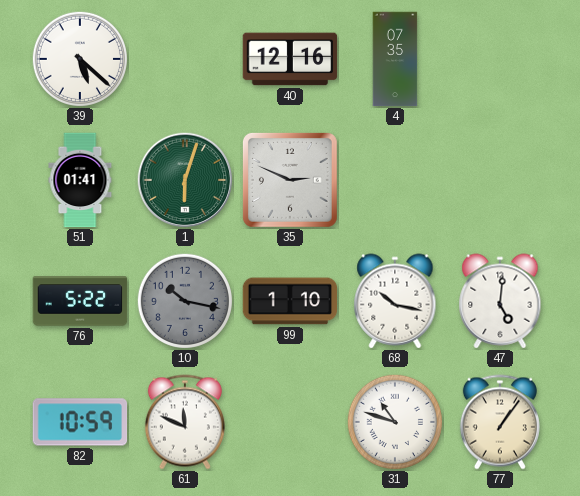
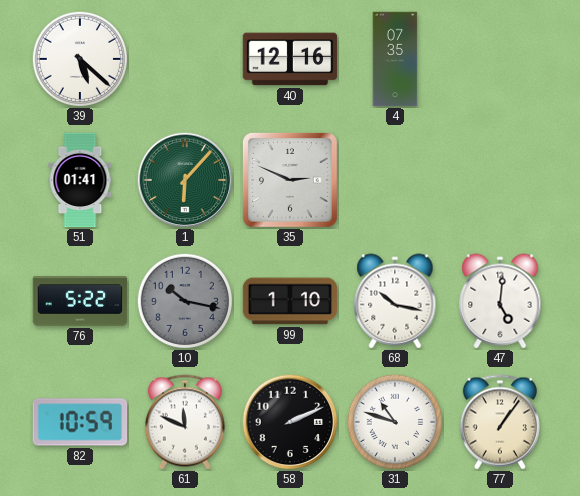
1: 6:03 -> 6:07
58: none -> 2:11
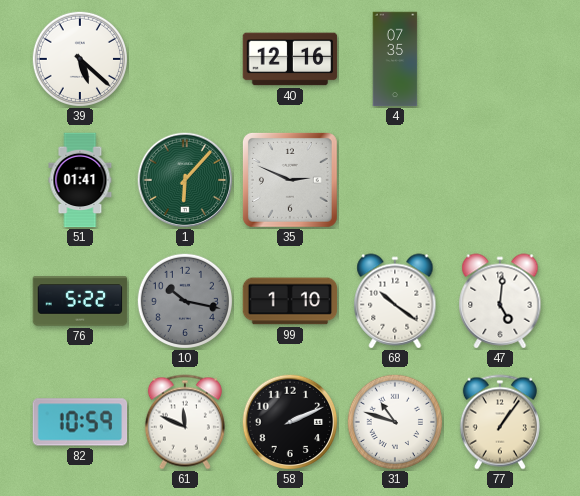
68: 10:17 -> 10:21
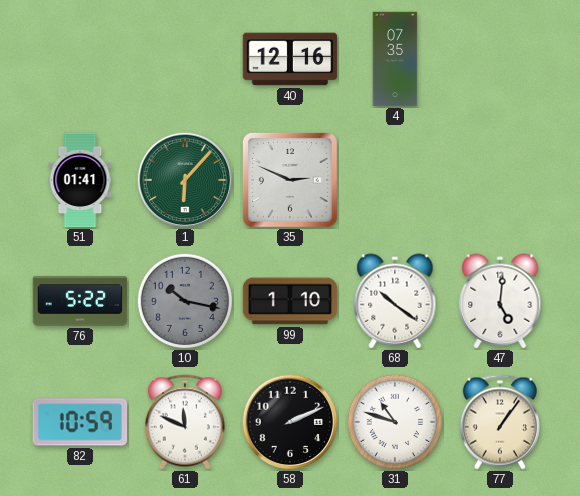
39: 5:22 -> none
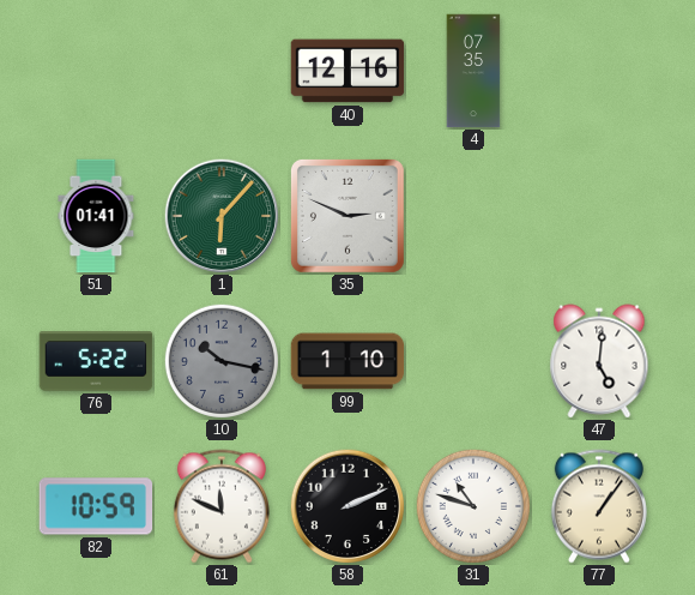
68: 10:21 -> none
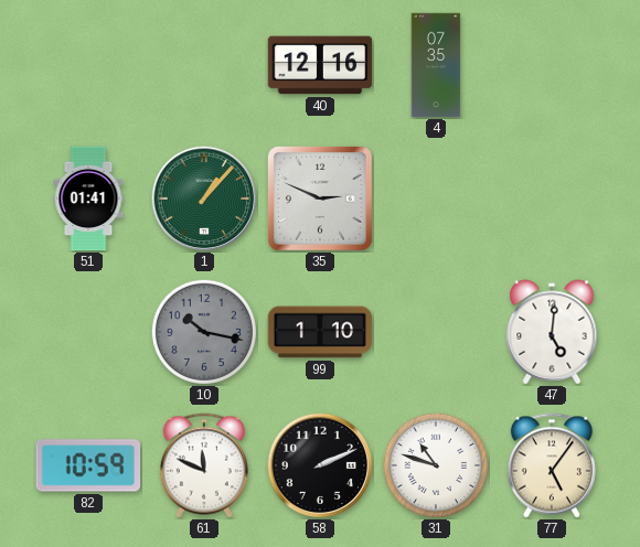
1: 6:07 -> 1:07
76: 5:22 -> none
77: 1:06 -> 5:06
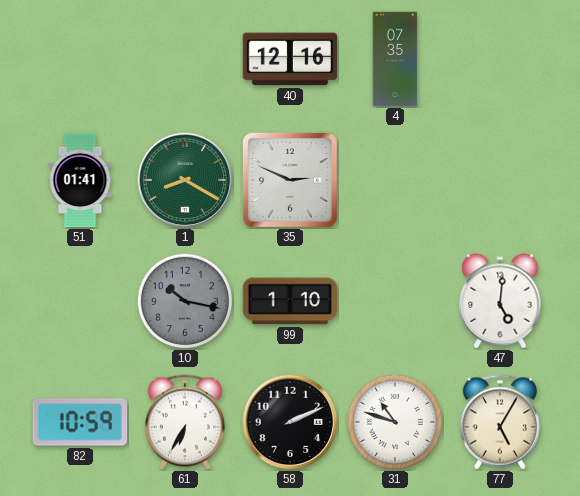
1: 1:07 -> 8:20
61: 11:49 -> 6:35
77: 5:06 -> 5:05
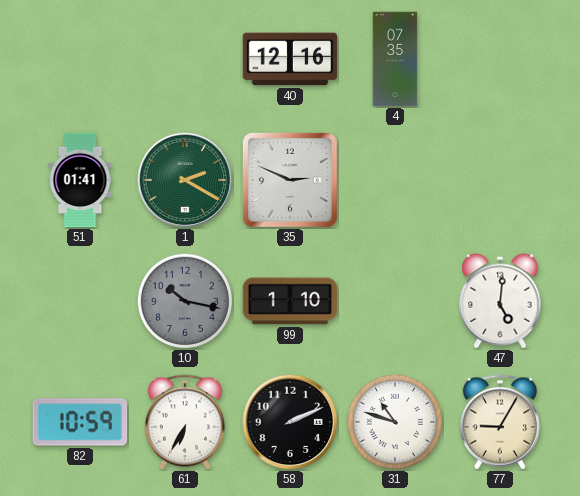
1: 8:20 -> 2:20
77: 5:05 -> 9:05
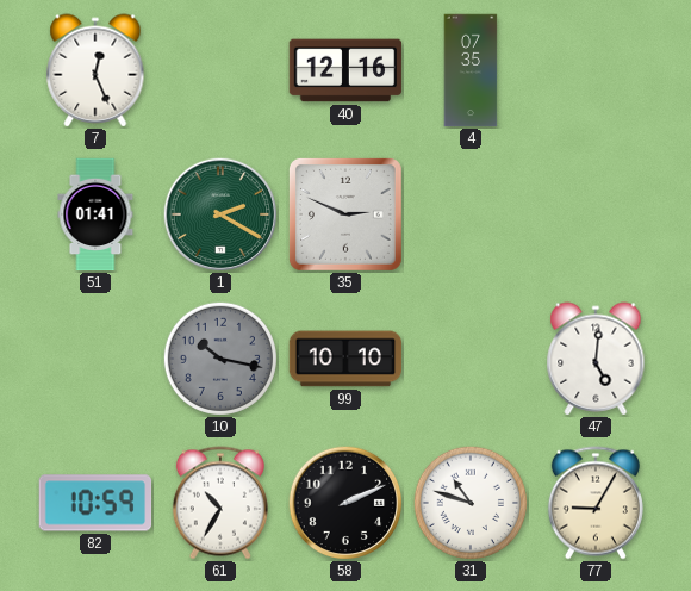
7: none -> 12:26
99: 1:10 -> 10:10
61: 6:35 -> 10:35
